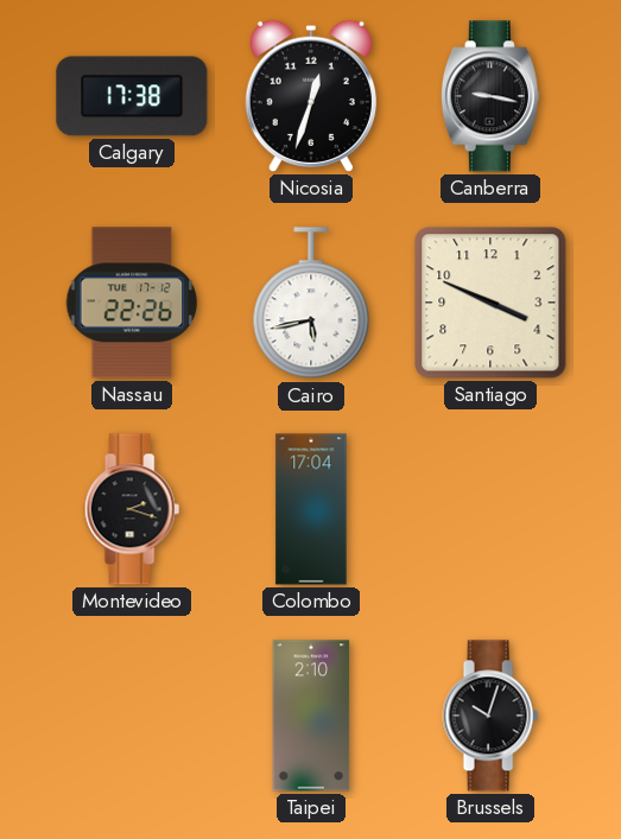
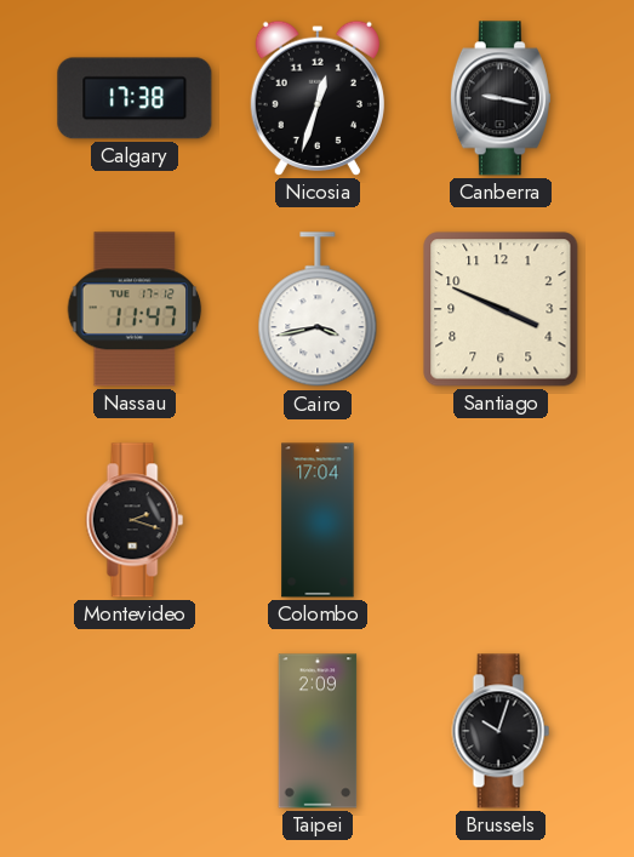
Nassau: 22:26 -> 11:47
Cairo: 5:43 -> 3:43
Taipei: 2:10 -> 2:09
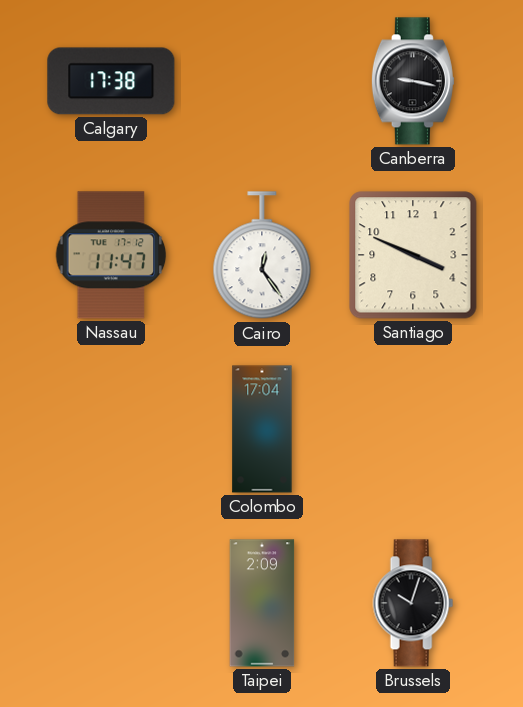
Nicosia: 12:33 -> none
Cairo: 3:43 -> 12:24
Montevideo: 2:18 -> none
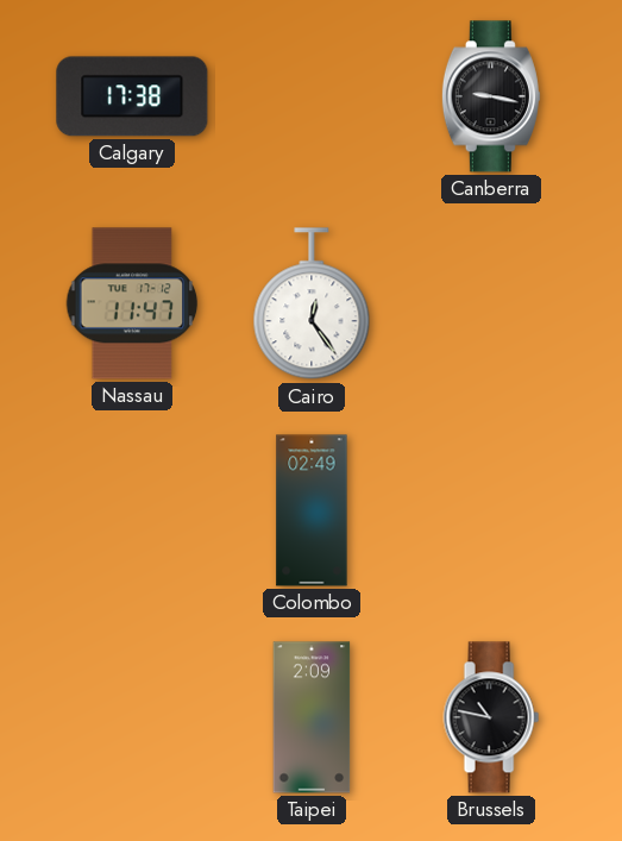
Santiago: 3:49 -> none
Colombo: 17:04 -> 02:49
Brussels: 10:03 -> 10:47
